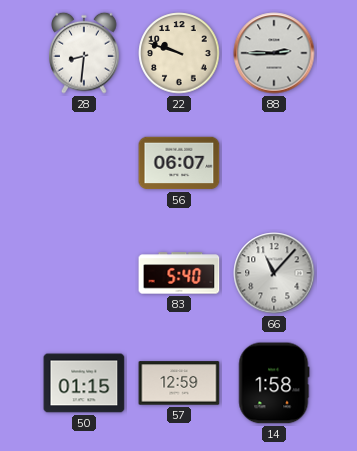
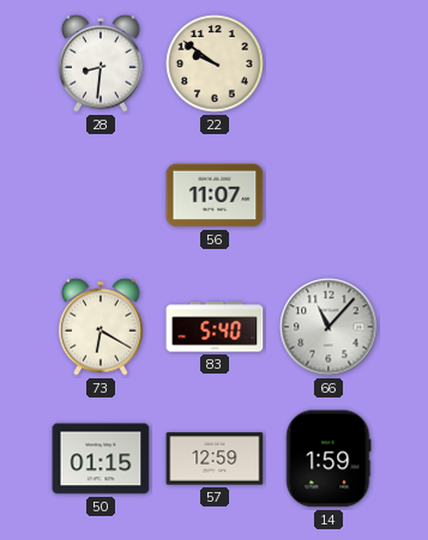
22: 9:48 -> 9:51
88: 2:45 -> none
56: 06:07 -> 11:07
73: none -> 6:20
14: 1:58 -> 1:59
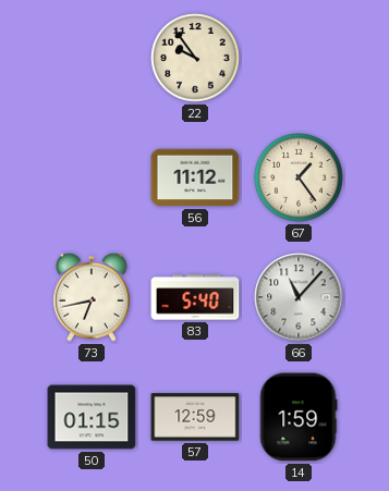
28: 8:31 -> none
22: 9:51 -> 9:54
56: 11:07 -> 11:12
67: none -> 1:24
73: 6:20 -> 6:43
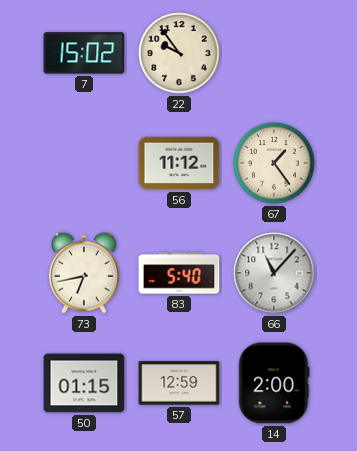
7: none -> 15:02
14: 1:59 -> 2:00
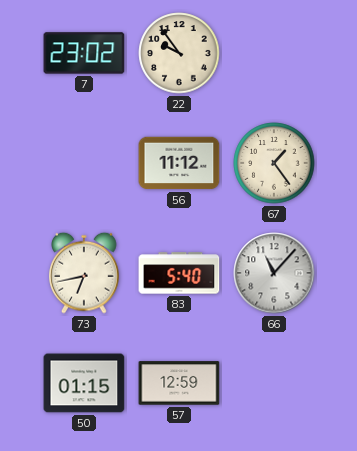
7: 15:02 -> 23:02
14: 2:00 -> none
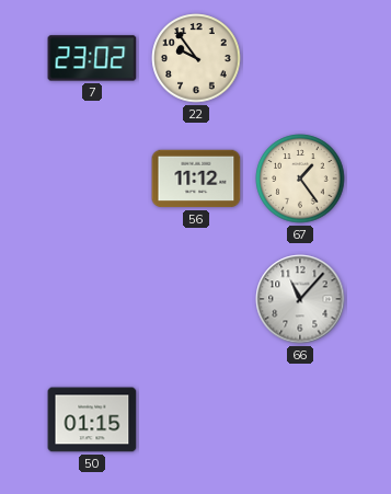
73: 6:43 -> none
83: 5:40 -> none
57: 12:59 -> none
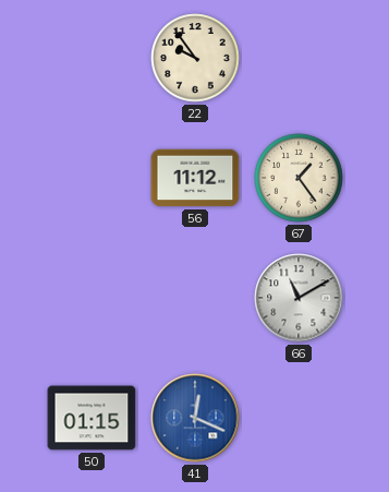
7: 23:02 -> none
66: 11:07 -> 11:10
41: none -> 12:19
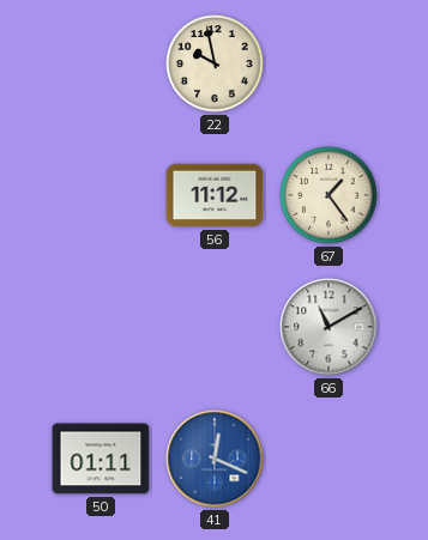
22: 9:54 -> 9:58
50: 01:15 -> 01:11
